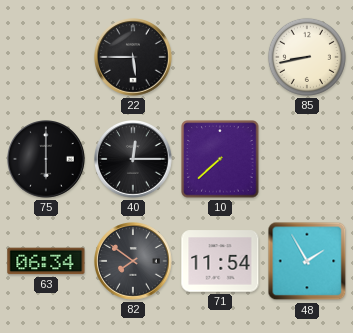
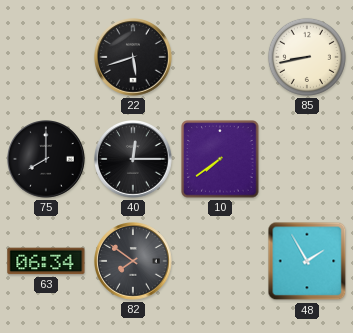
22: 5:45 -> 5:42
75: 6:00 -> 8:00
10: 7:38 -> 7:39
71: 11:54 -> none
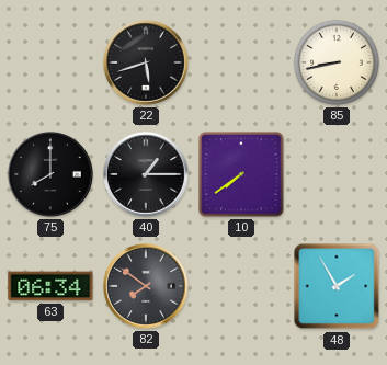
40: 12:15 -> 1:15
